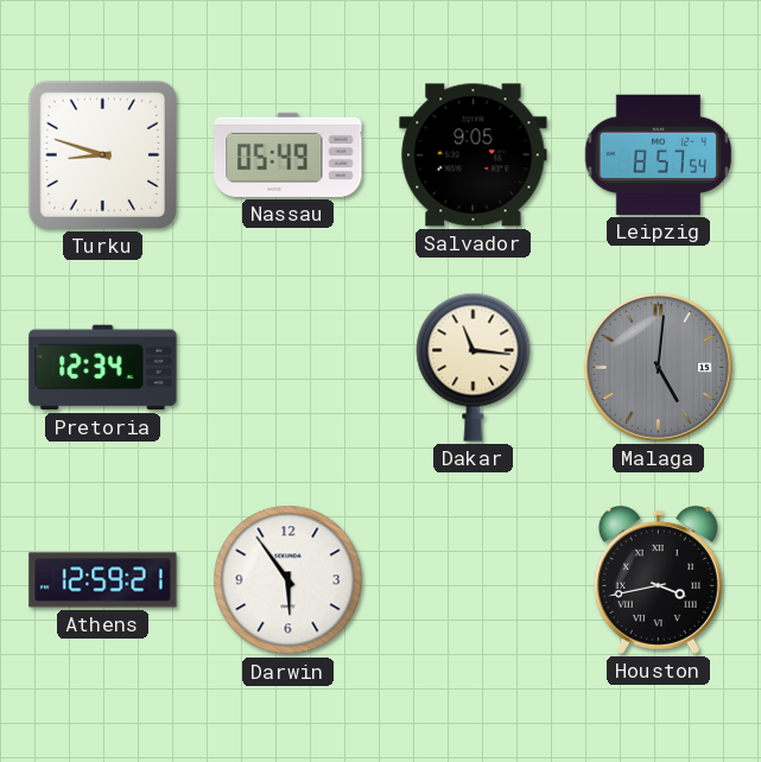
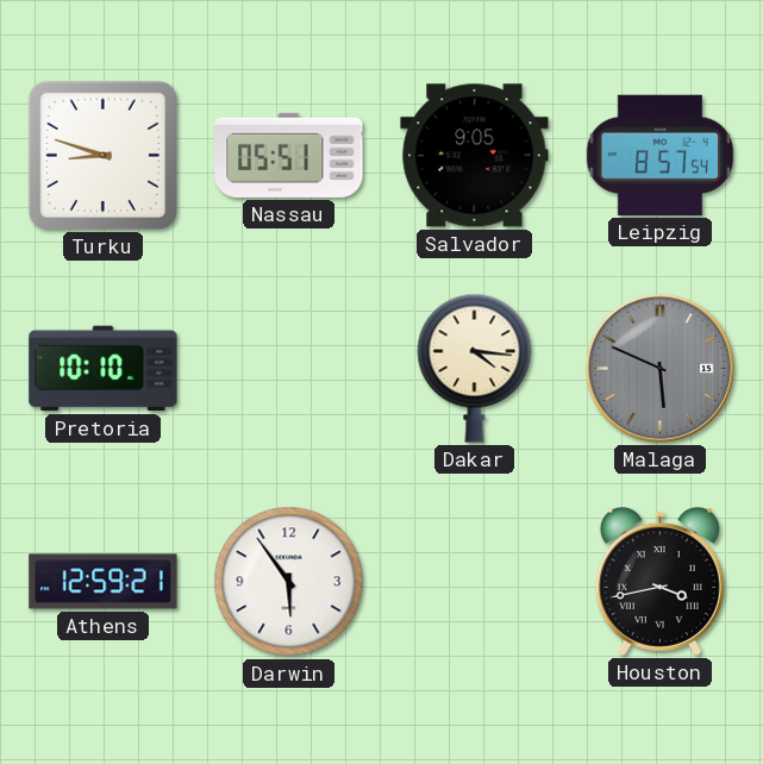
Nassau: 05:49 -> 05:51
Pretoria: 12:34 -> 10:10
Dakar: 11:16 -> 4:16
Malaga: 5:01 -> 5:49
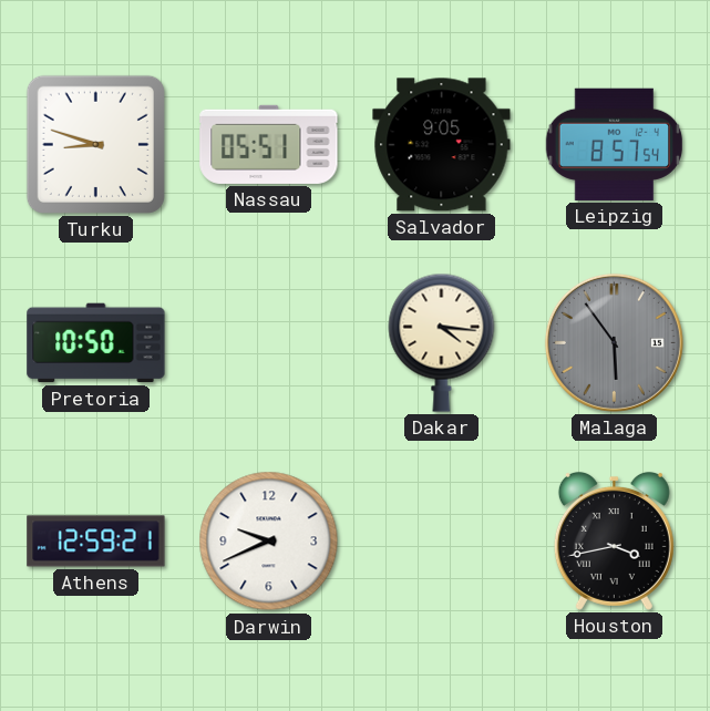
Pretoria: 10:10 -> 10:50
Malaga: 5:49 -> 5:54
Darwin: 5:54 -> 9:41
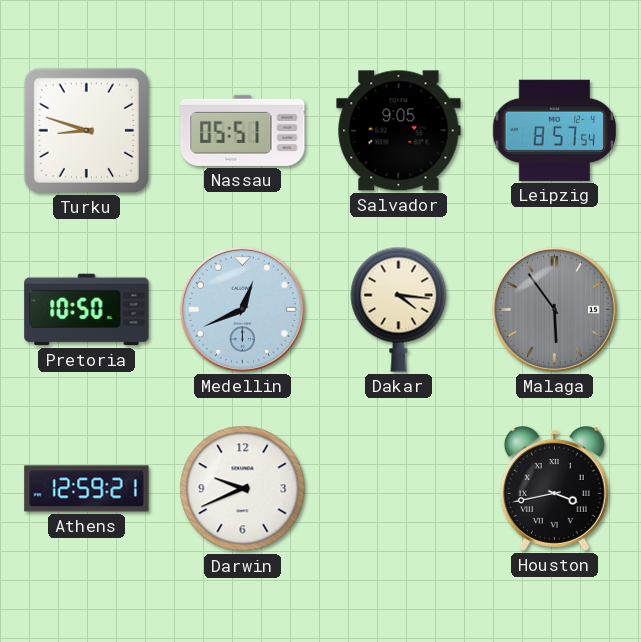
Medellin: none -> 12:41
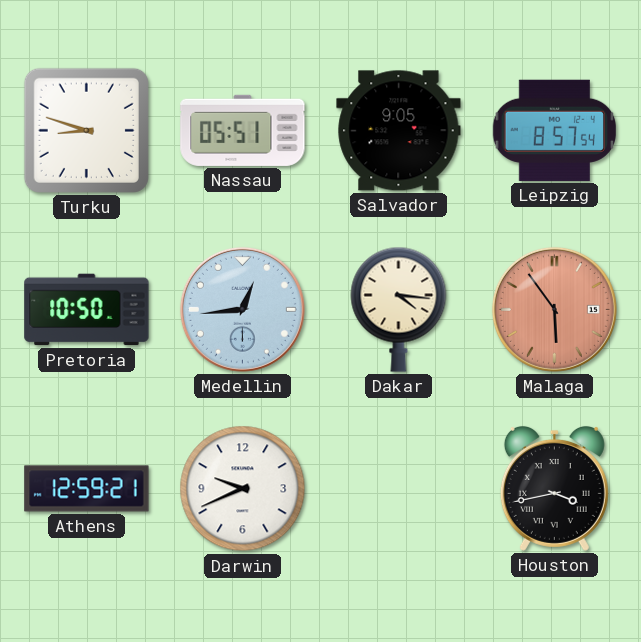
Medellin: 12:41 -> 12:44
Malaga dial: grey -> salmon
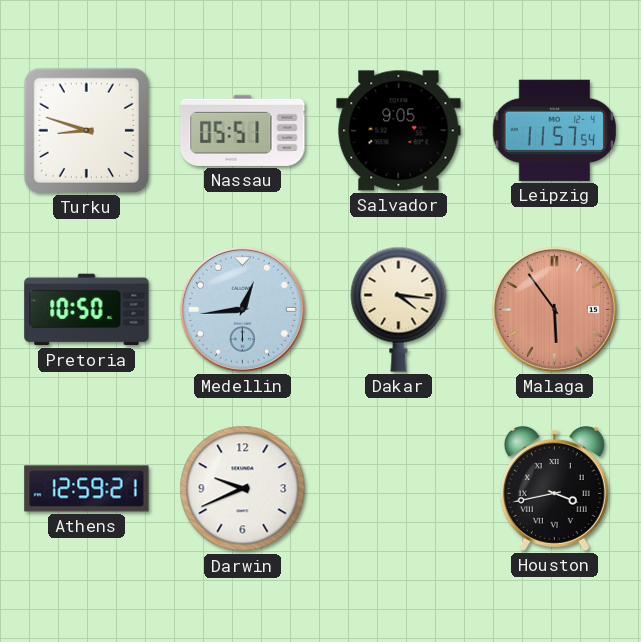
Leipzig: 8:57 -> 11:57
